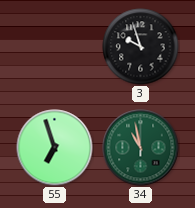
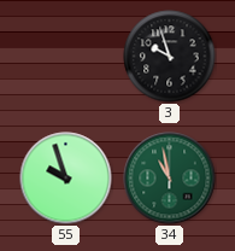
55: 6:57 -> 9:57
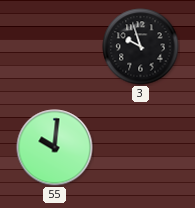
55: 9:57 -> 10:01
34: 10:58 -> none
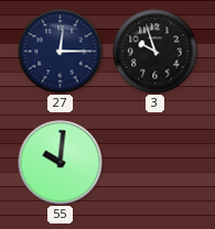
27: none -> 12:15
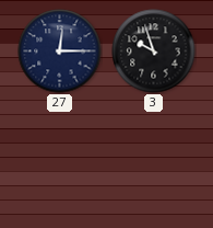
55: 10:01 -> none
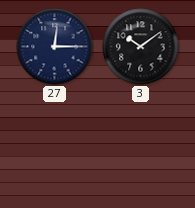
3: 9:57 -> 10:09
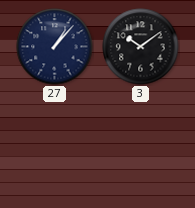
27: 12:15 -> 1:07
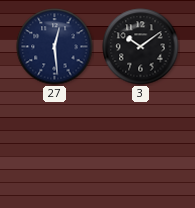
27: 1:07 -> 12:29
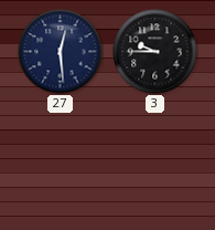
3: 10:09 -> 9:45
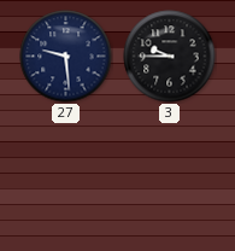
27: 12:29 -> 9:29
